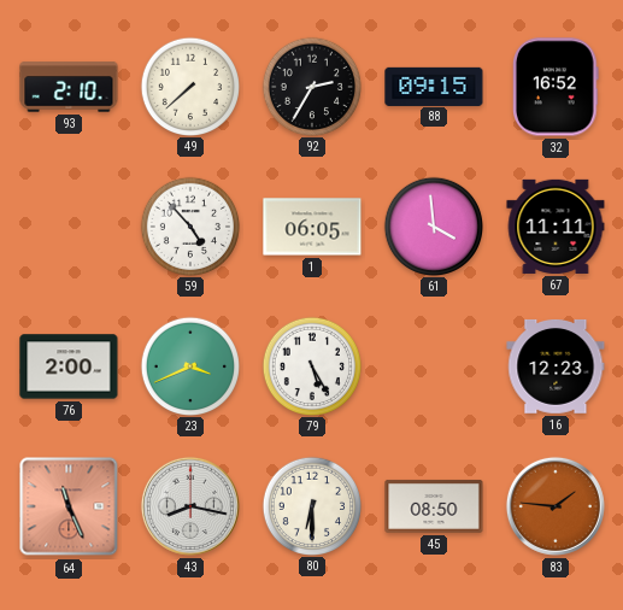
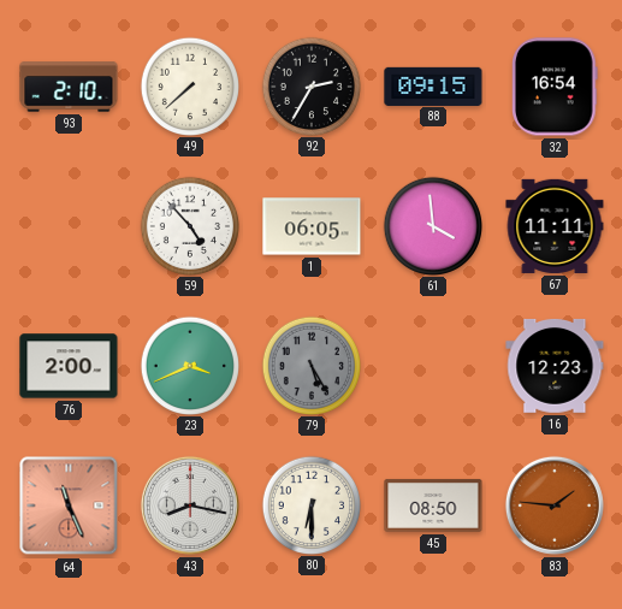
32: 16:52 -> 16:54
79 dial: white -> grey
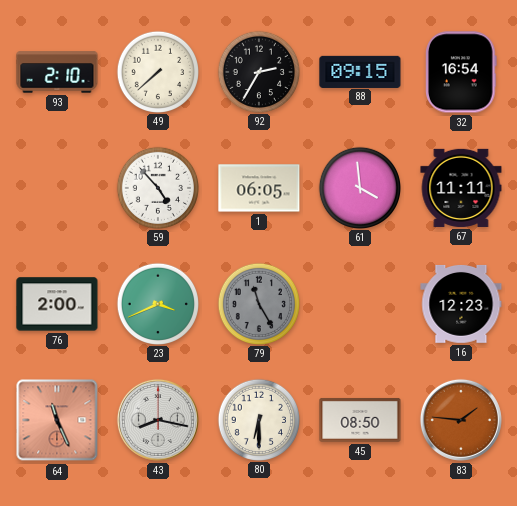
79: 5:25 -> 11:25
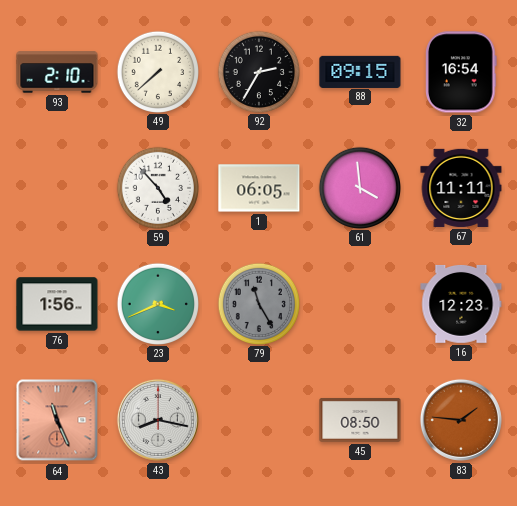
76: 2:00 -> 1:56
80: 6:30 -> none
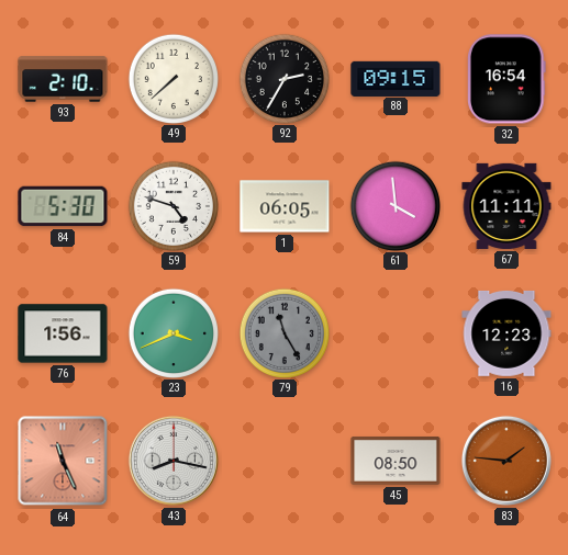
84: none -> 5:30
59: 4:53 -> 4:48
